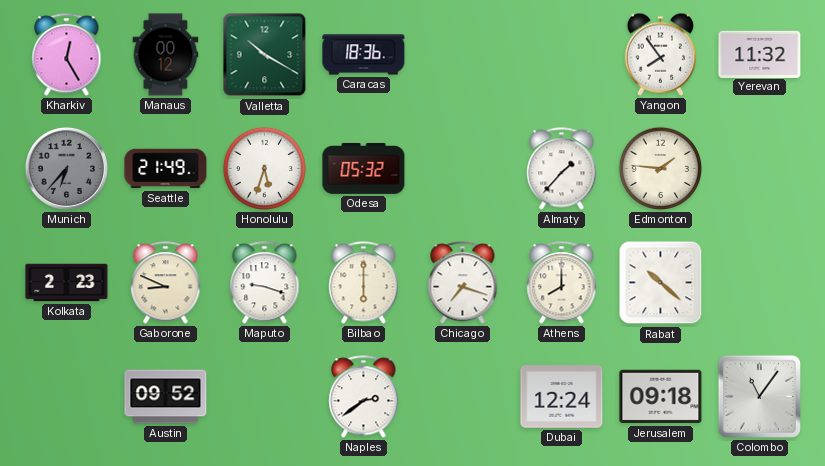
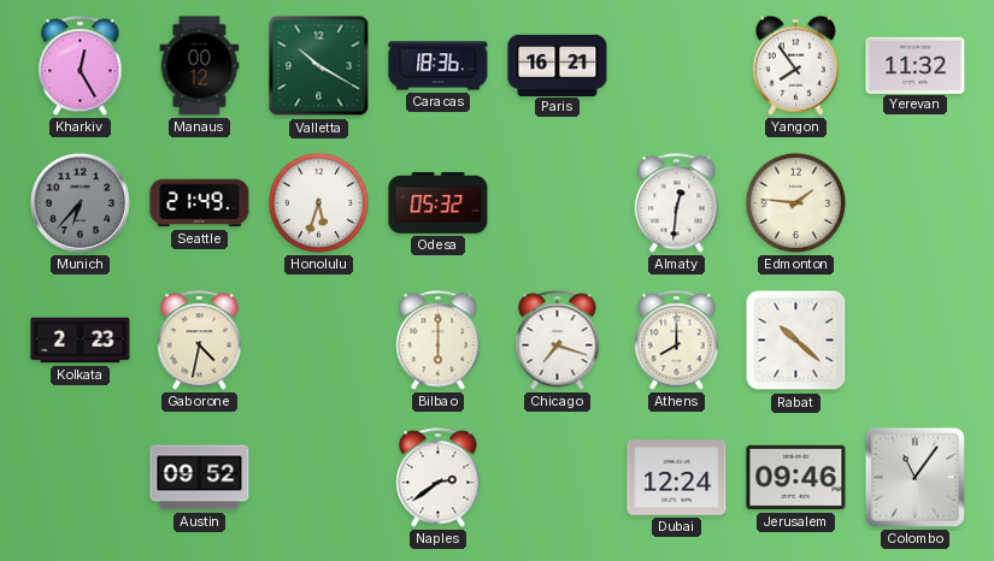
Paris: none -> 16:21
Almaty: 1:37 -> 12:31
Gaborone: 8:49 -> 4:32
Maputo: 9:18 -> none
Jerusalem: 09:18 -> 09:46
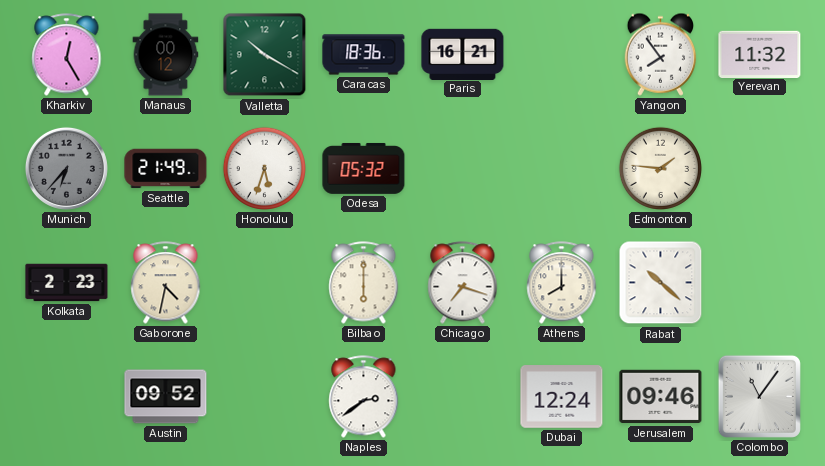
Almaty: 12:31 -> none
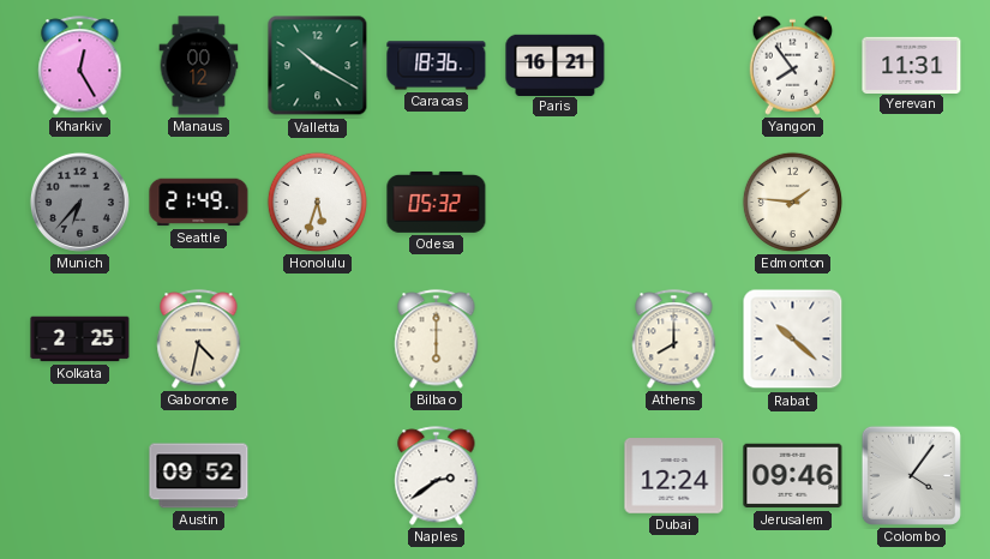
Yerevan: 11:32 -> 11:31
Kolkata: 2:23 -> 2:25
Chicago: 7:18 -> none
Colombo: 11:06 -> 4:06
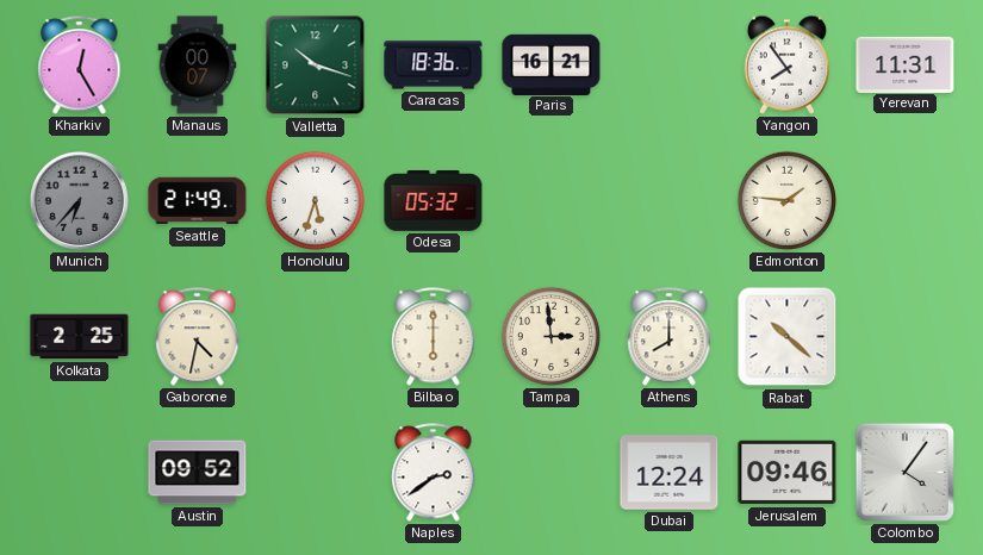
Manaus: 00:12 -> 00:07
Valletta: 10:20 -> 10:18
Tampa: none -> 2:59
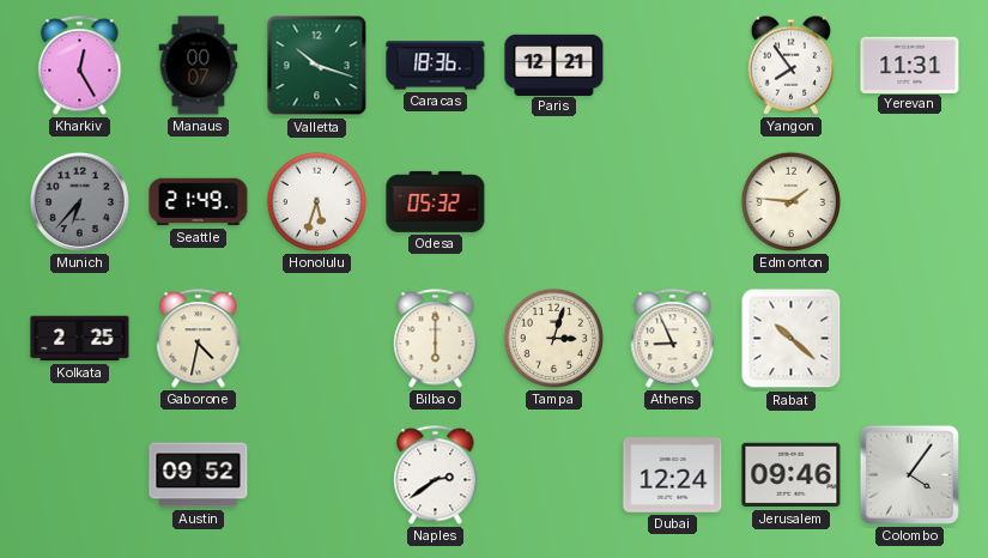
Paris: 16:21 -> 12:21
Tampa: 2:59 -> 3:03
Athens: 8:00 -> 8:56
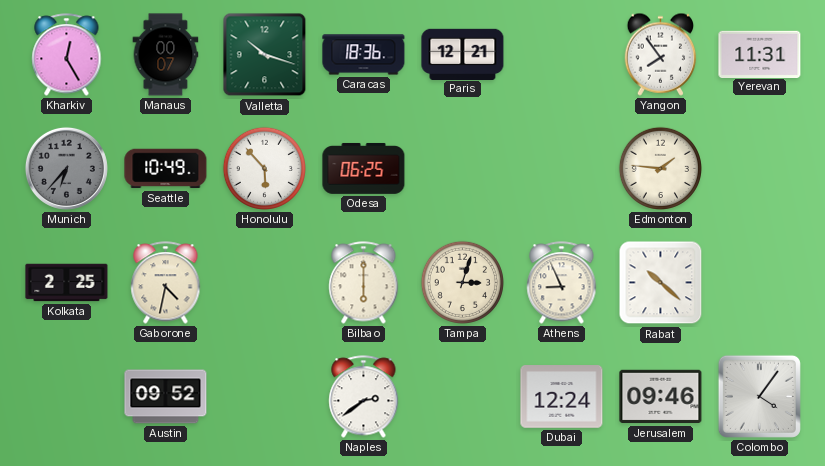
Seattle: 21:49 -> 10:49
Honolulu: 5:33 -> 5:53
Odesa: 05:32 -> 06:25
